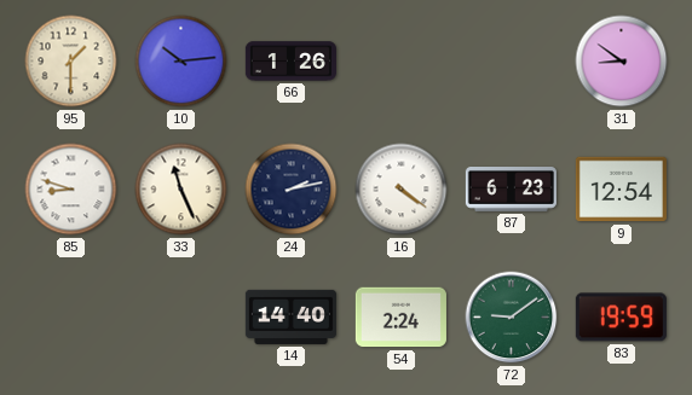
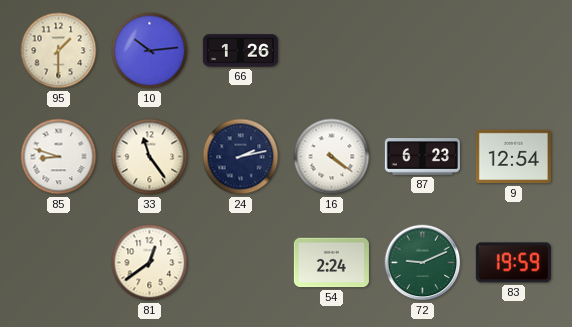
31: 8:51 -> none
33: 11:26 -> 11:24
81: none -> 12:39
14: 14:40 -> none
72: 9:09 -> 9:11
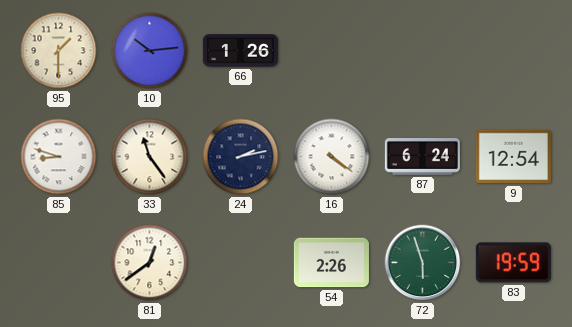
87: 6:23 -> 6:24
54: 2:24 -> 2:26
72: 9:11 -> 5:57
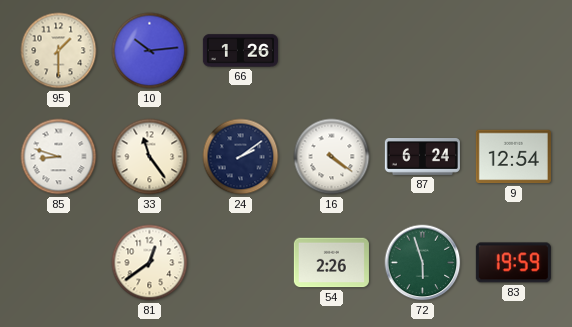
24: 2:13 -> 2:09
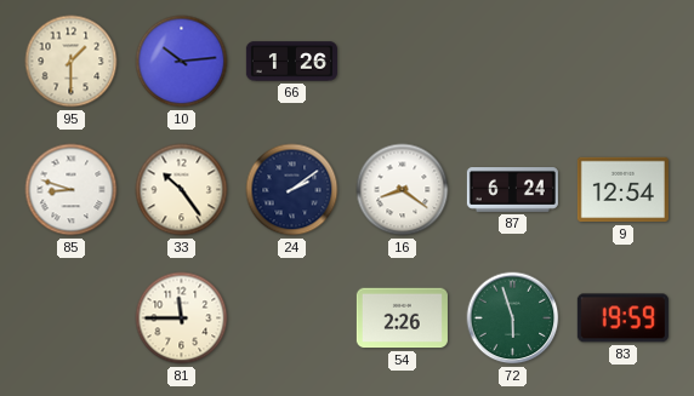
33: 11:24 -> 10:24
16: 4:21 -> 8:21
81: 12:39 -> 11:45
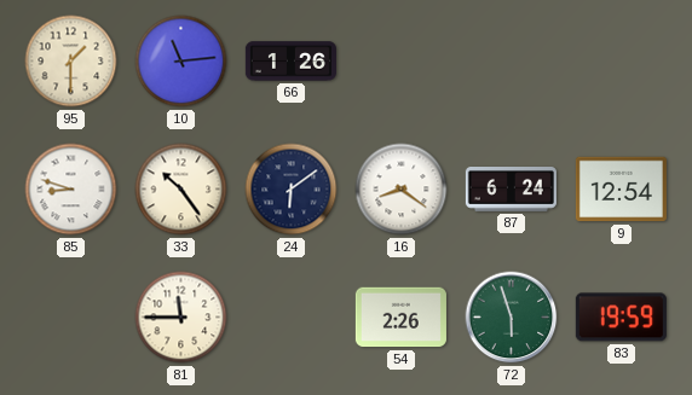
10: 10:14 -> 11:14
24: 2:09 -> 6:09
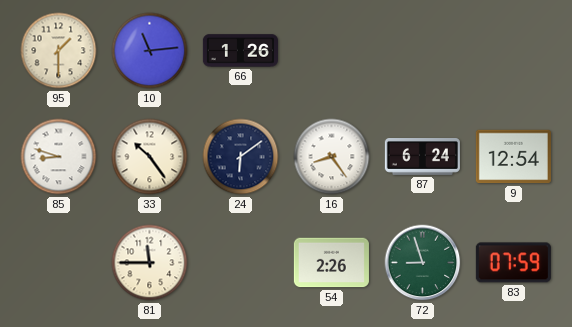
16: 8:21 -> 8:24
72: 5:57 -> 8:57
83: 19:59 -> 07:59
